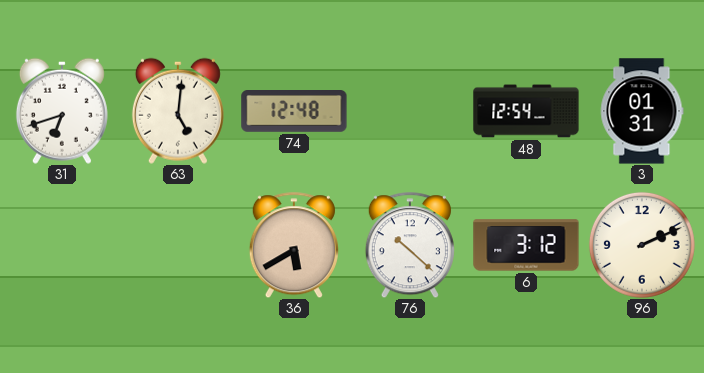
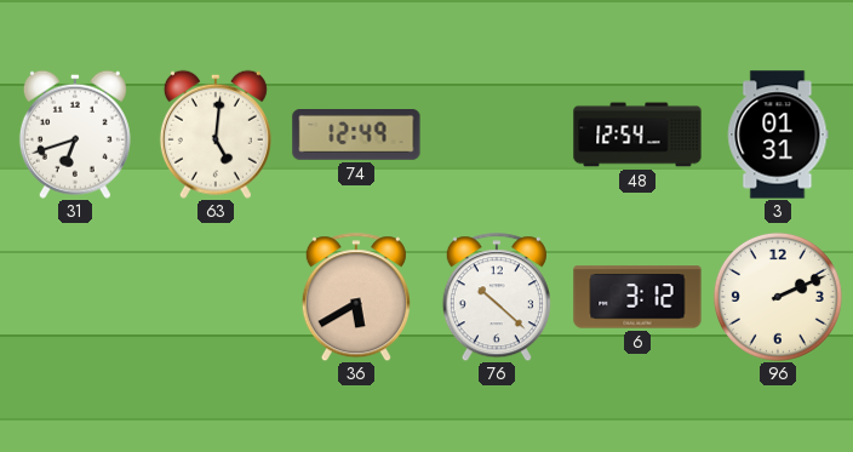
74: 12:48 -> 12:49
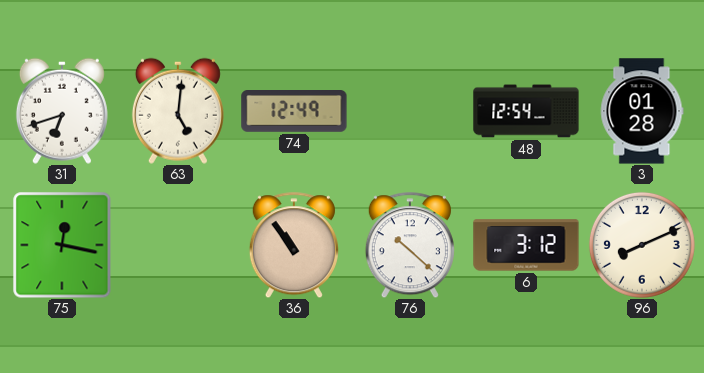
3: 01:31 -> 01:28
75: none -> 12:17
36: 5:40 -> 10:54
96: 2:11 -> 8:11
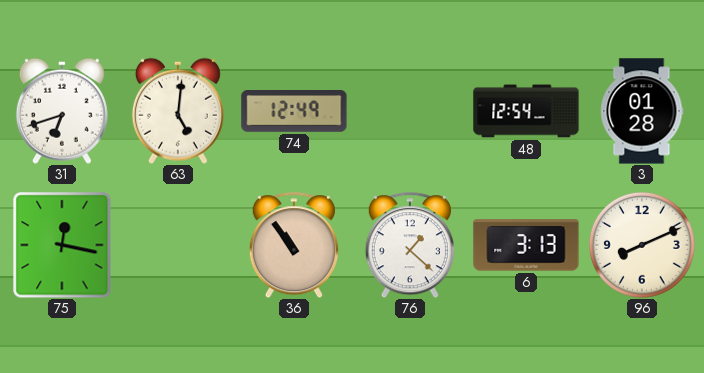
76: 10:22 -> 1:22
6: 3:12 -> 3:13
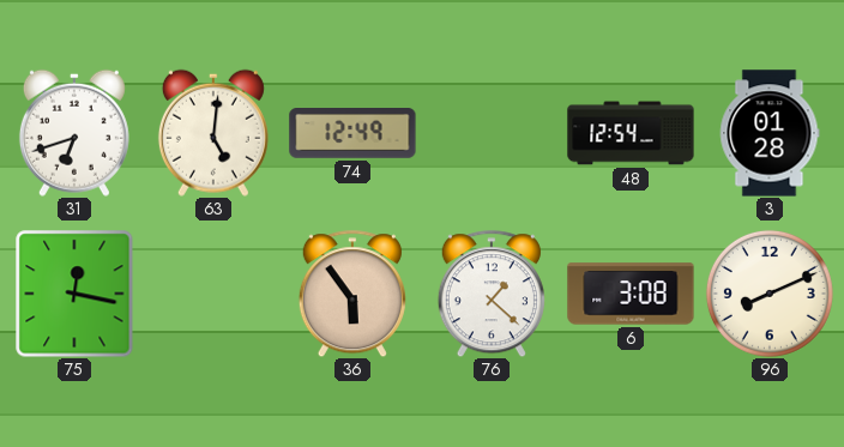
36: 10:54 -> 5:54
6: 3:13 -> 3:08
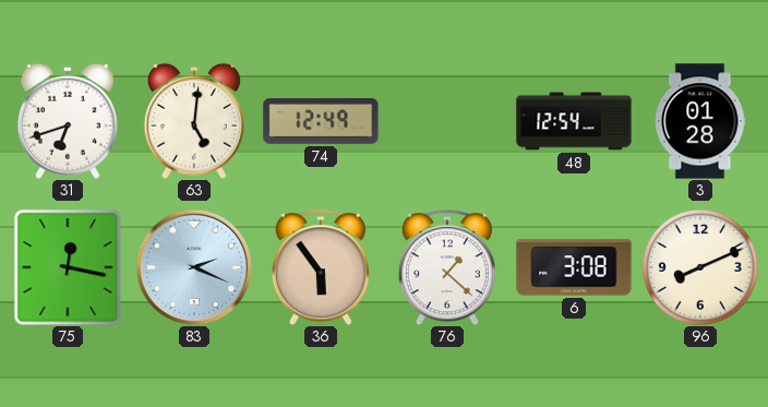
83: none -> 2:19
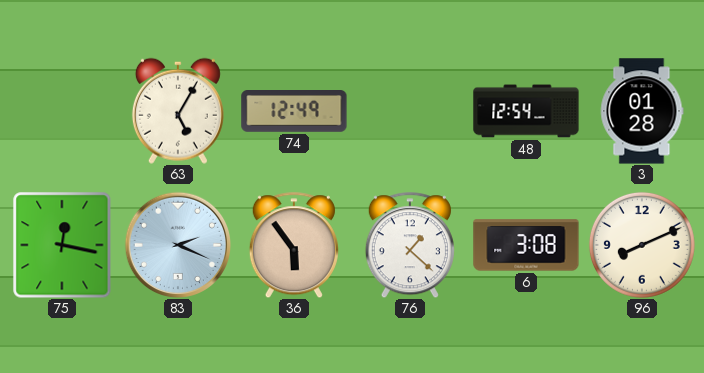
31: 6:42 -> none
63: 5:01 -> 5:05
